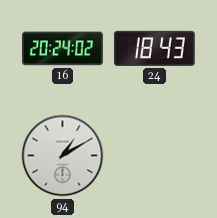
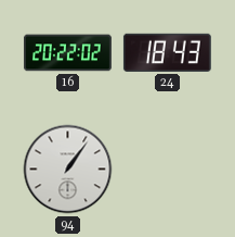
16: 20:24 -> 20:22
94: 1:10 -> 1:06
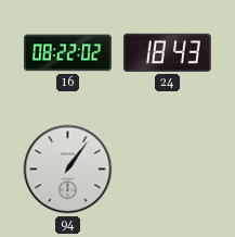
16: 20:22 -> 08:22
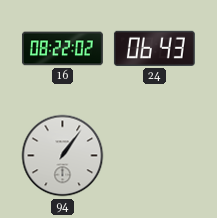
24: 18:43 -> 06:43
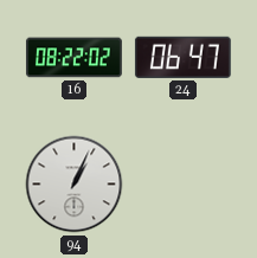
24: 06:43 -> 06:47
94: 1:06 -> 1:04
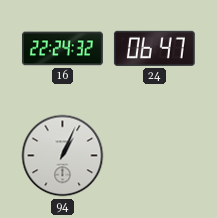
16: 08:22 -> 22:24
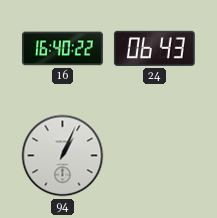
16: 22:24 -> 16:40
24: 06:47 -> 06:43
